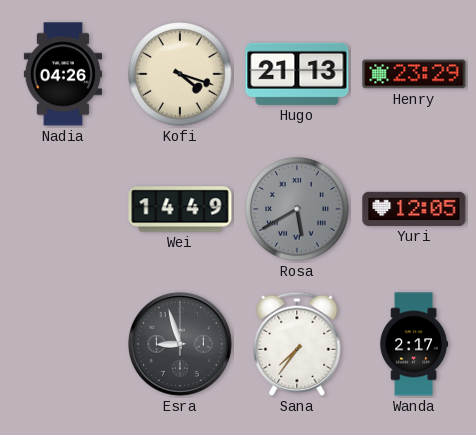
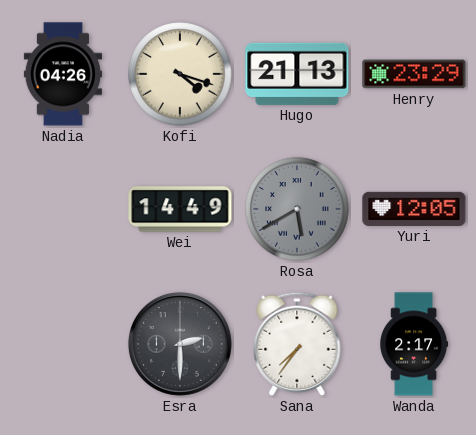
Esra: 8:57 -> 2:30
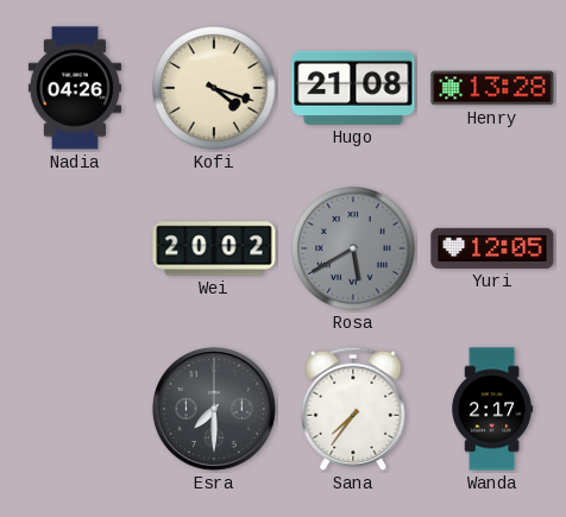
Hugo: 21:13 -> 21:08
Henry: 23:29 -> 13:28
Wei: 14:49 -> 20:02
Esra: 2:30 -> 7:30
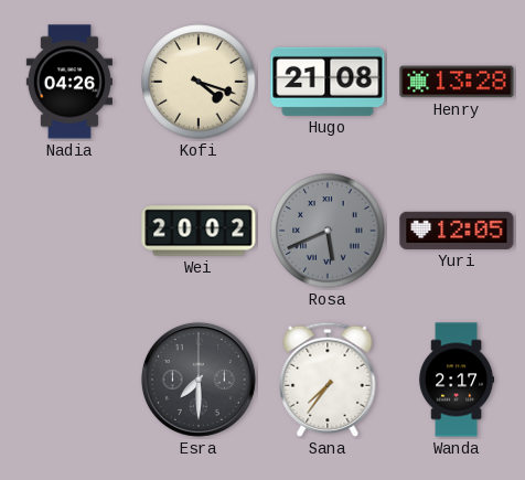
Rosa: 5:40 -> 5:41
